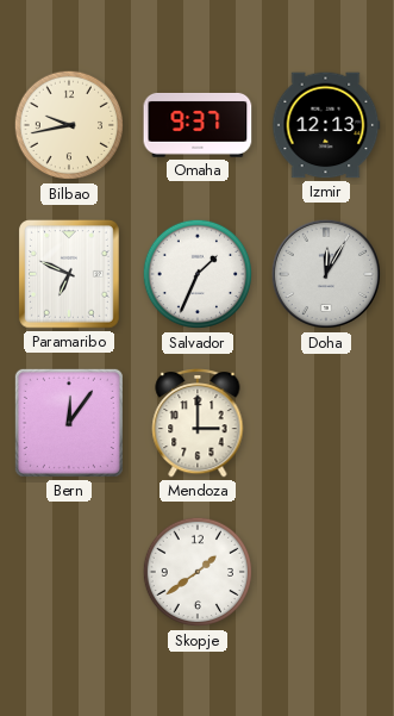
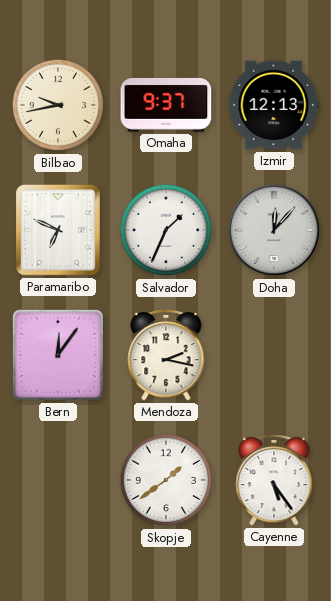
Doha: 12:05 -> 12:07
Mendoza: 3:00 -> 2:17
Cayenne: none -> 5:24
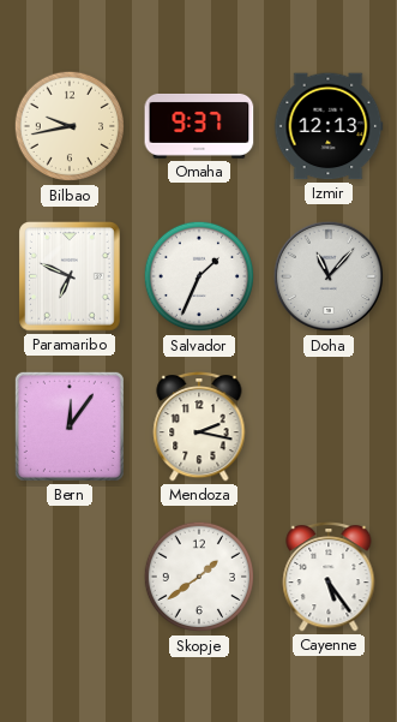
Doha: 12:07 -> 11:07
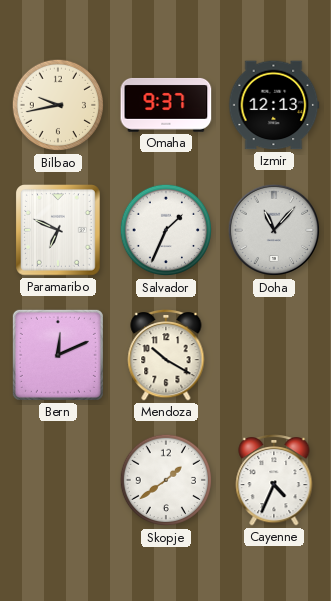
Bern: 12:06 -> 12:11
Mendoza: 2:17 -> 10:20
Cayenne: 5:24 -> 4:34
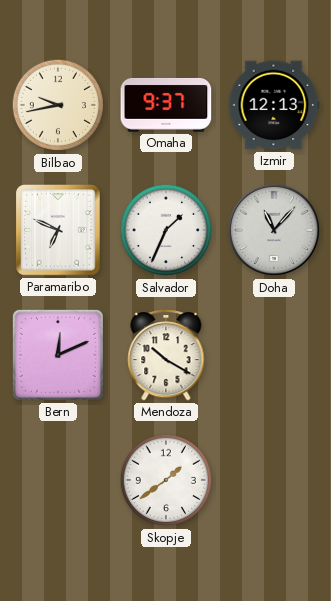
Cayenne: 4:34 -> none
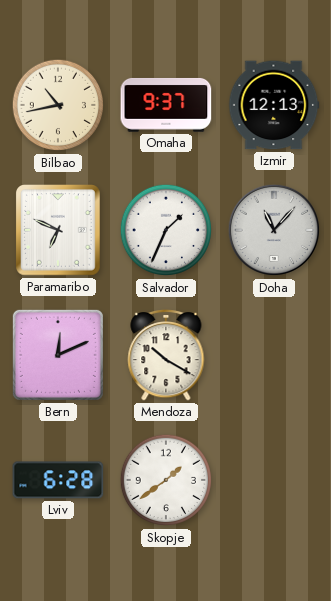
Bilbao: 9:43 -> 10:43
Lviv: none -> 6:28
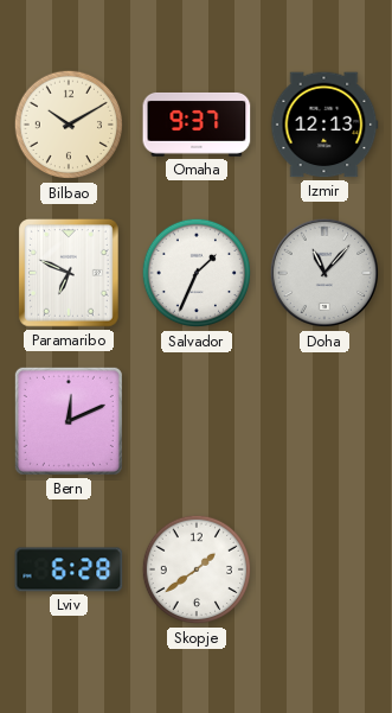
Bilbao: 10:43 -> 10:10
Mendoza: 10:20 -> none
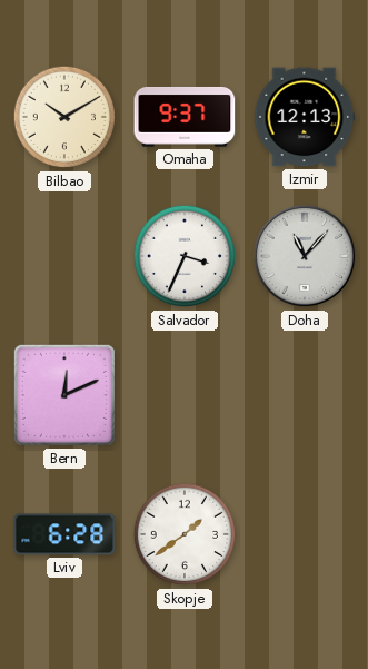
Paramaribo: 6:49 -> none
Salvador: 1:34 -> 3:34
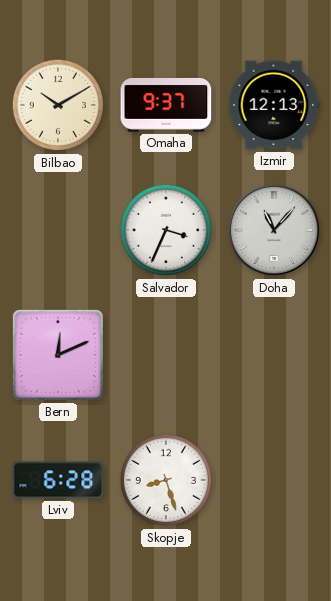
Skopje: 1:39 -> 8:27
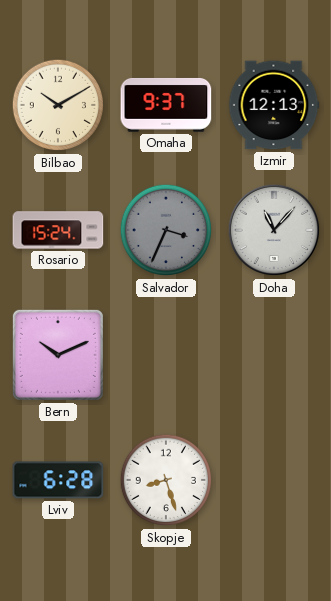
Rosario: none -> 15:24
Salvador dial: white -> grey
Bern: 12:11 -> 10:11
